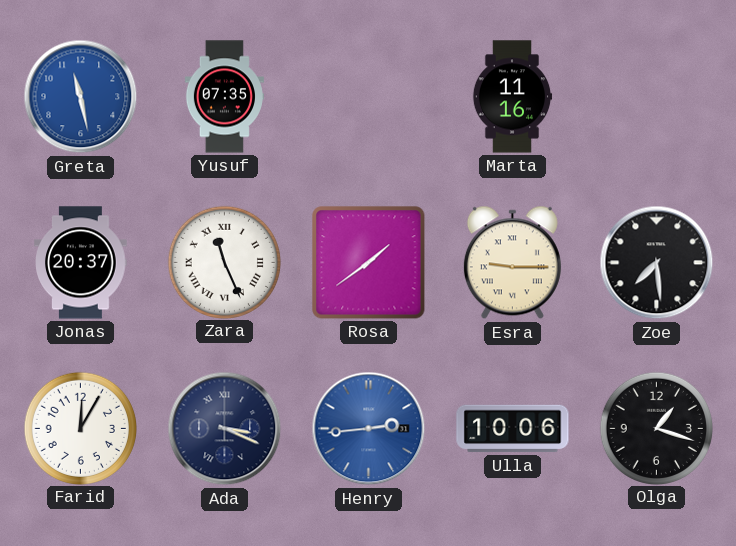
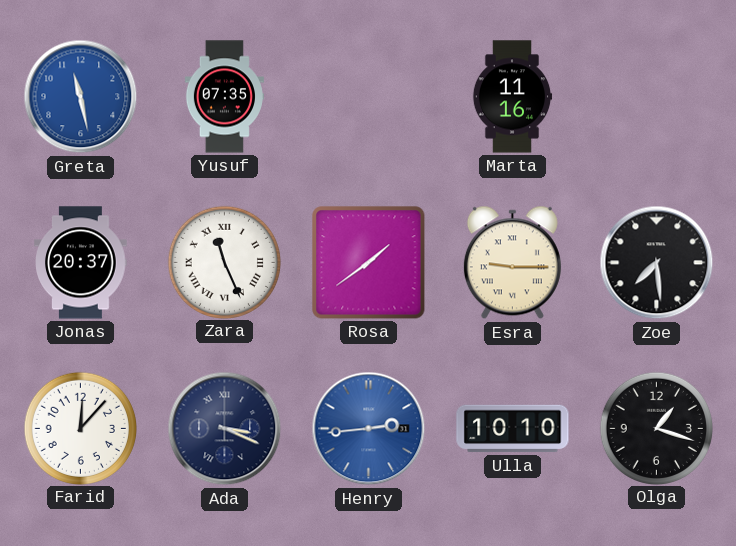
Farid: 12:05 -> 12:07
Ulla: 10:06 -> 10:10
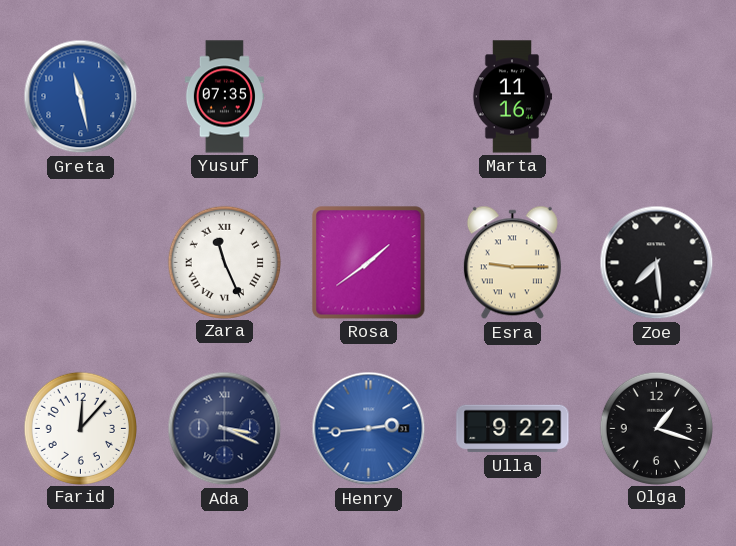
Jonas: 20:37 -> none
Ulla: 10:10 -> 9:22
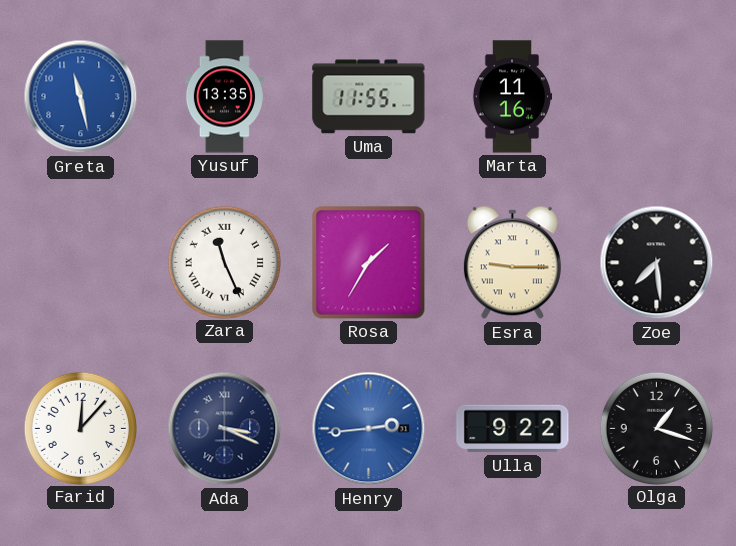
Yusuf: 07:35 -> 13:35
Uma: none -> 11:55
Rosa: 1:39 -> 1:35
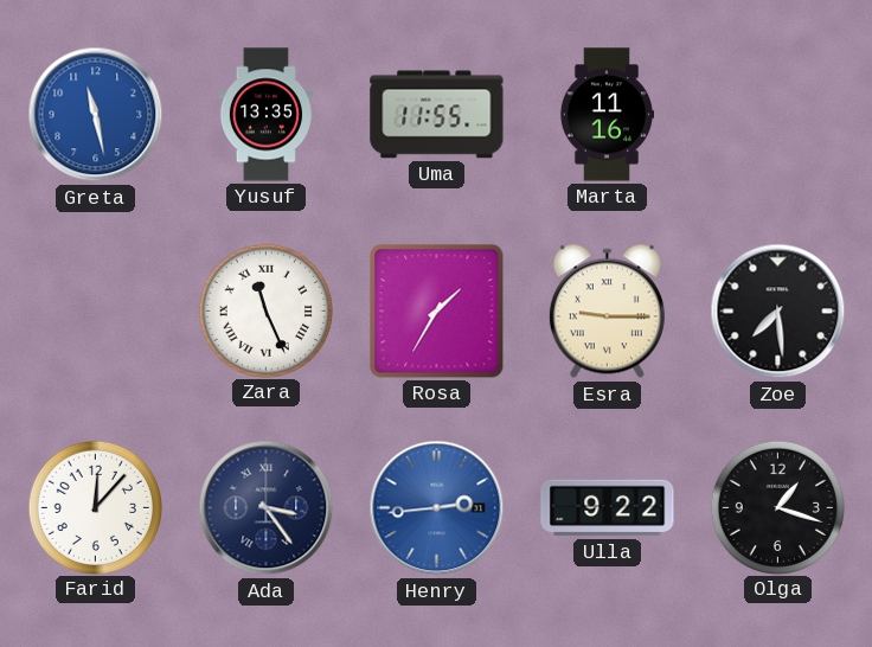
Ada: 3:19 -> 3:24
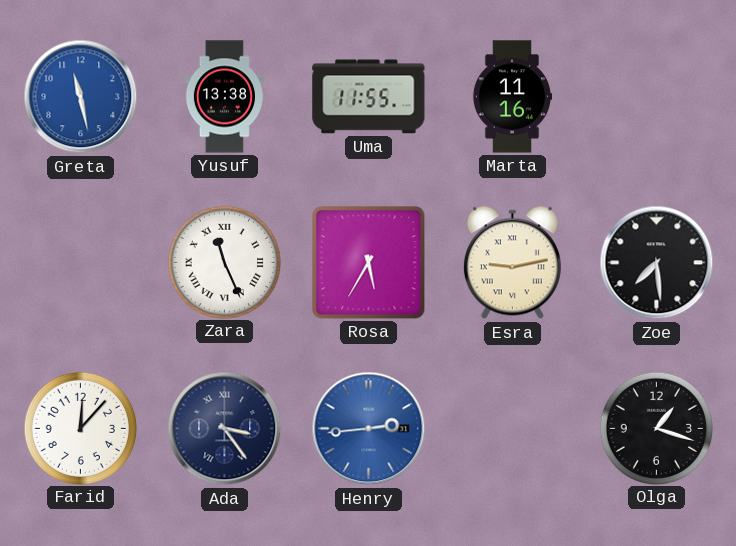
Yusuf: 13:35 -> 13:38
Rosa: 1:35 -> 5:35
Esra: 9:15 -> 9:13
Ulla: 9:22 -> none
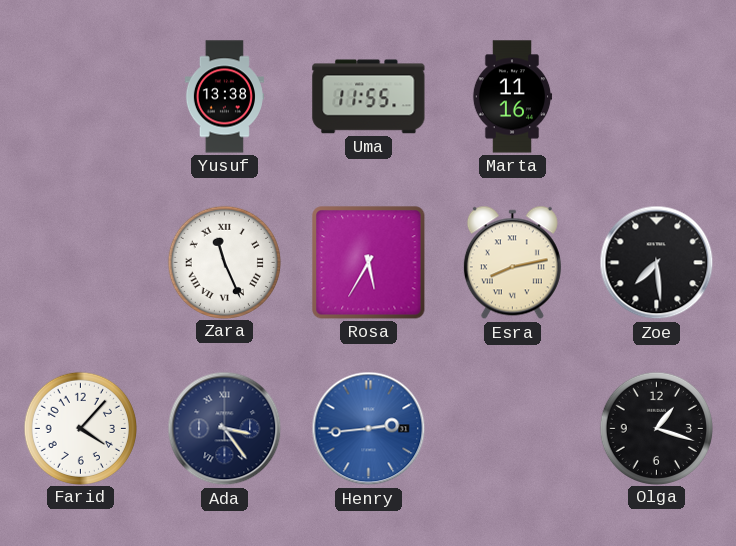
Greta: 11:28 -> none
Esra: 9:13 -> 8:13
Farid: 12:07 -> 4:07
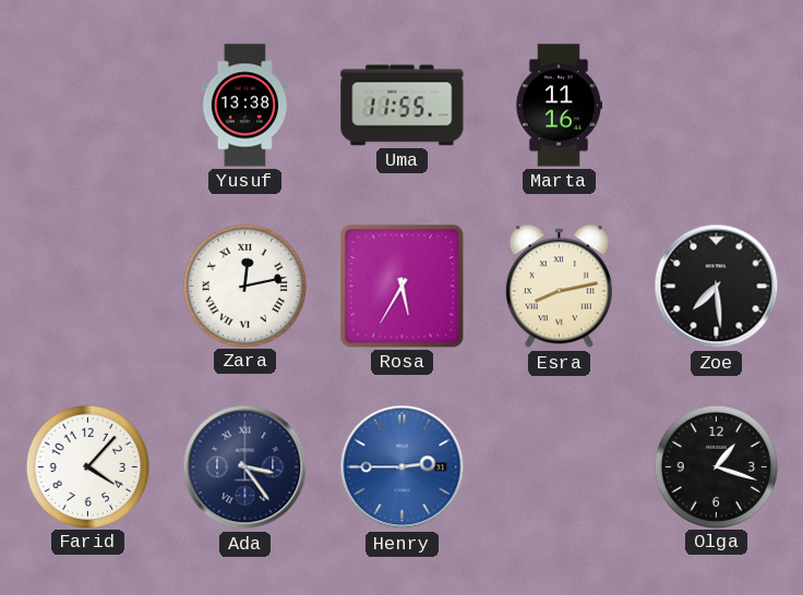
Zara: 11:26 -> 12:13
Henry: 2:44 -> 2:45
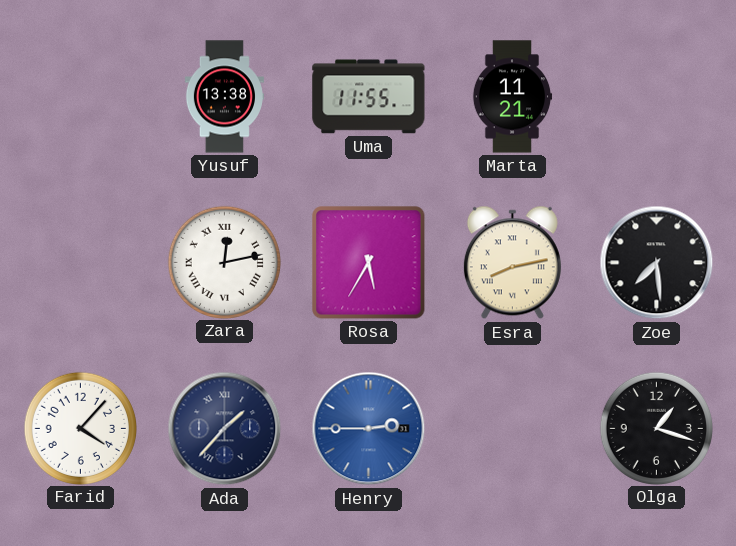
Marta: 11:16 -> 11:21
Ada: 3:24 -> 1:37
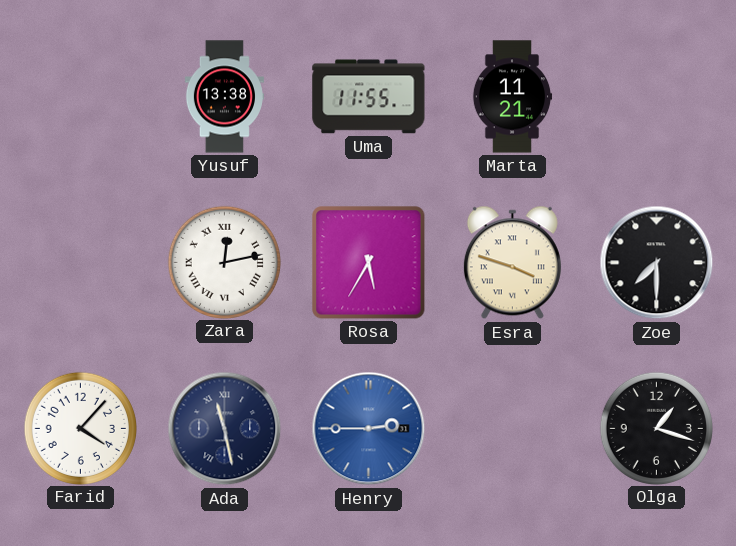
Esra: 8:13 -> 3:48
Zoe: 7:29 -> 7:30
Ada: 1:37 -> 11:28
